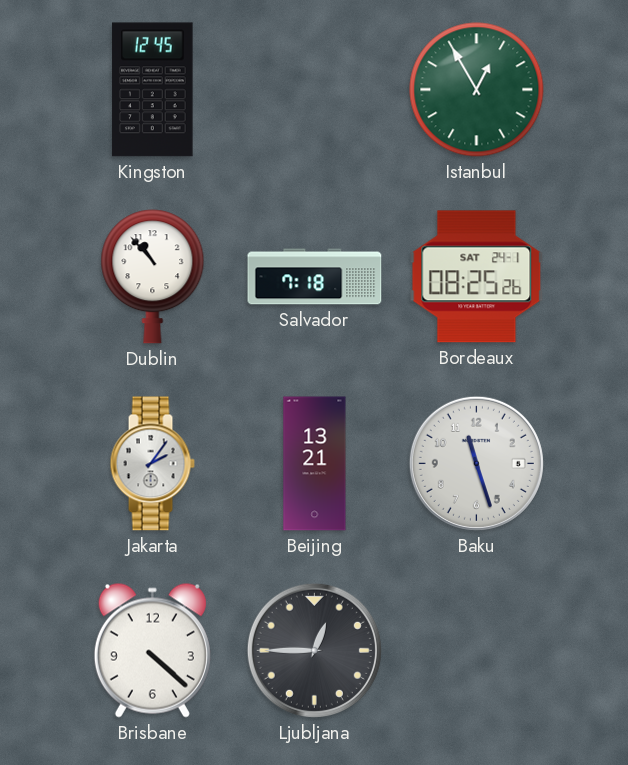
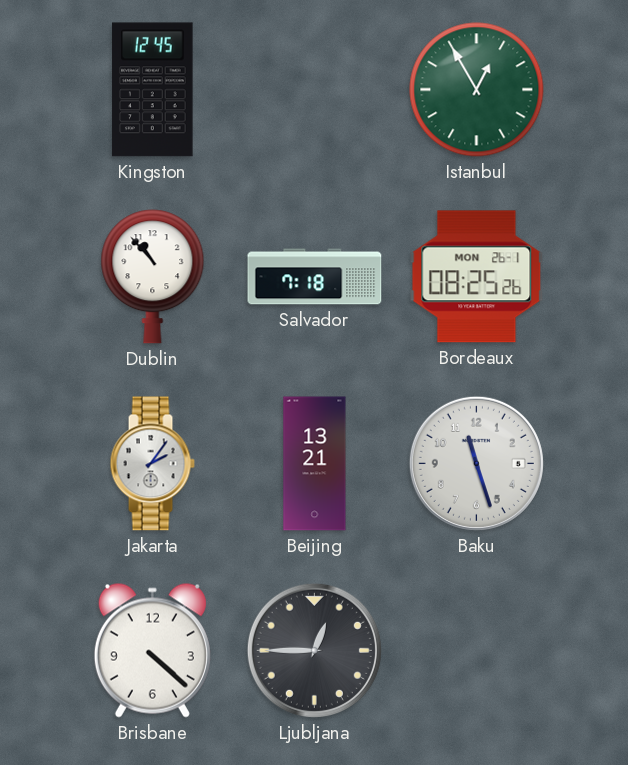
Bordeaux date: SAT 24-1 -> MON 26-1
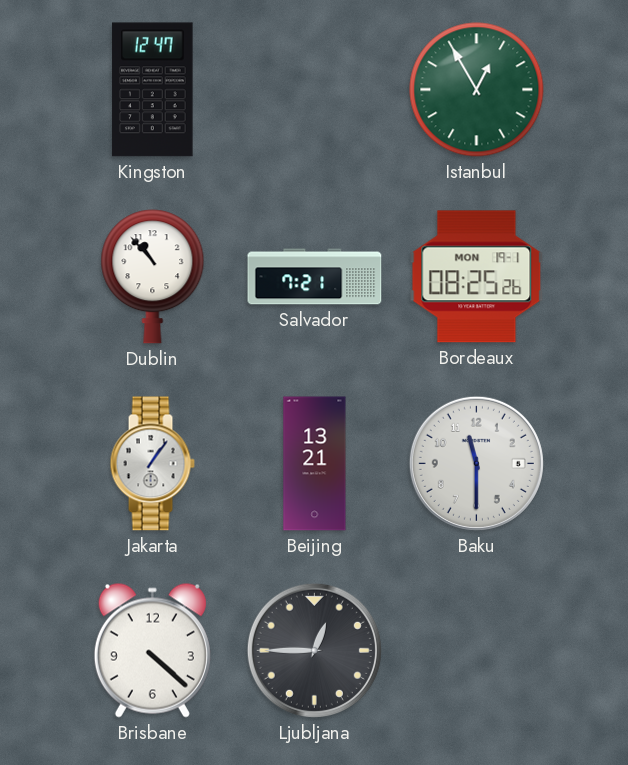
Kingston: 12:45 -> 12:47
Salvador: 7:18 -> 7:21
Bordeaux date: MON 26-1 -> MON 19-1
Jakarta: 2:06 -> 1:06
Baku: 11:27 -> 11:30
